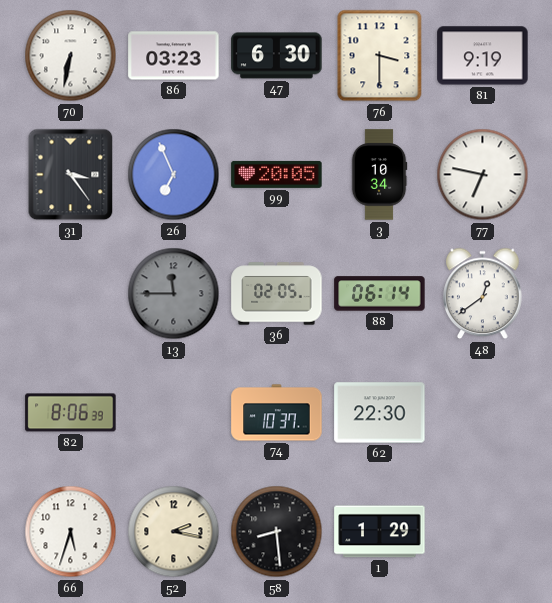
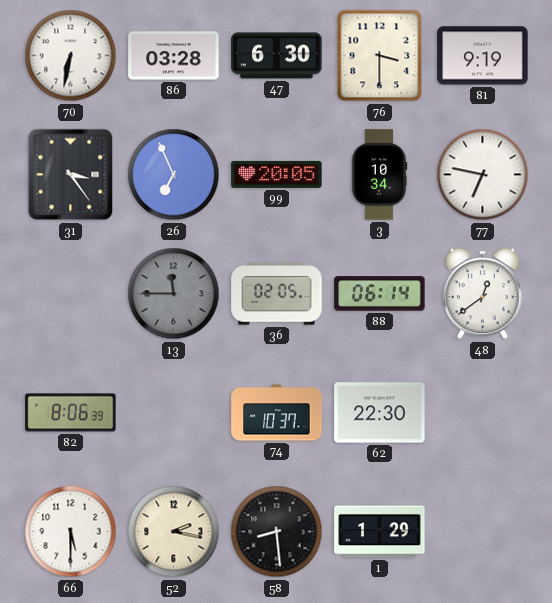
86: 03:23 -> 03:28
66: 5:33 -> 5:30
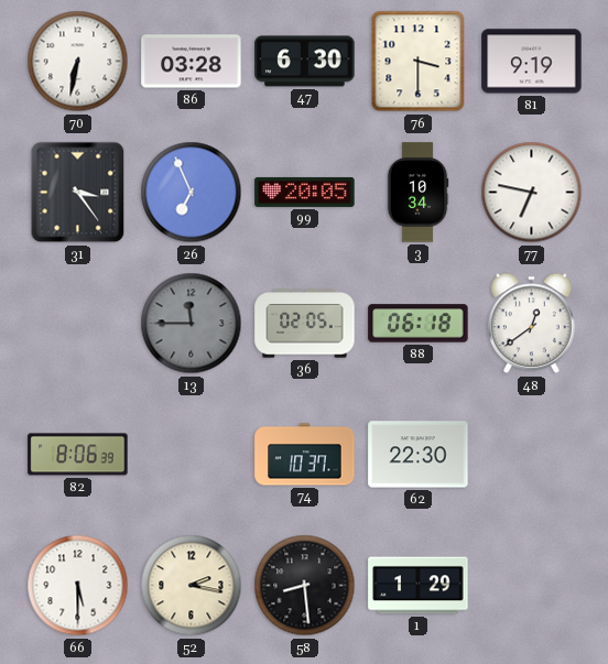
88: 06:14 -> 06:18
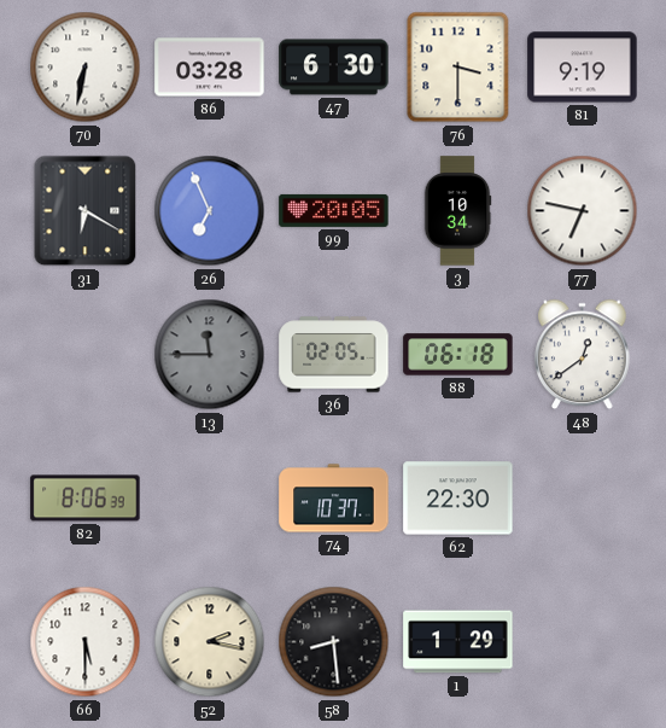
31: 3:24 -> 6:20
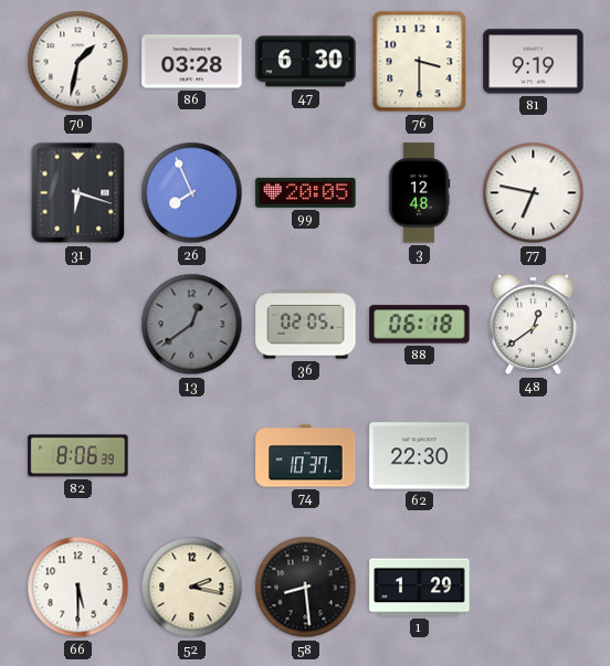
70: 6:32 -> 1:32
31: 6:20 -> 6:18
26: 6:56 -> 7:56
3: 10:34 -> 12:48
13: 11:45 -> 12:39
